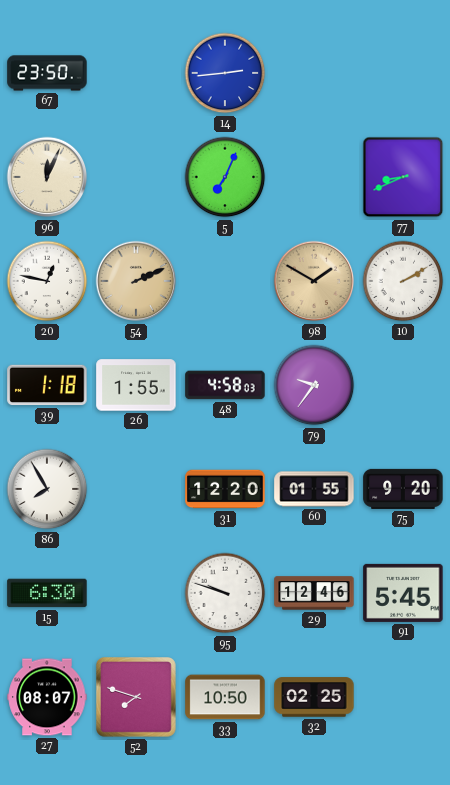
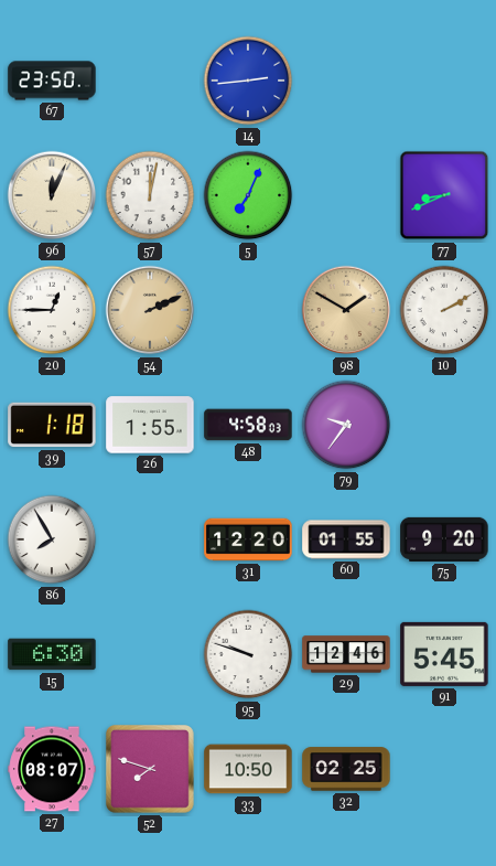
57: none -> 12:02
20: 12:47 -> 12:45
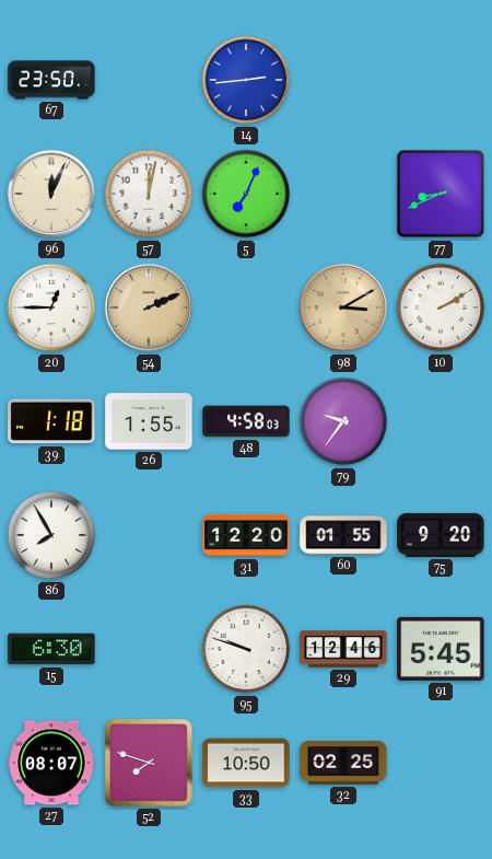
98: 1:50 -> 3:10
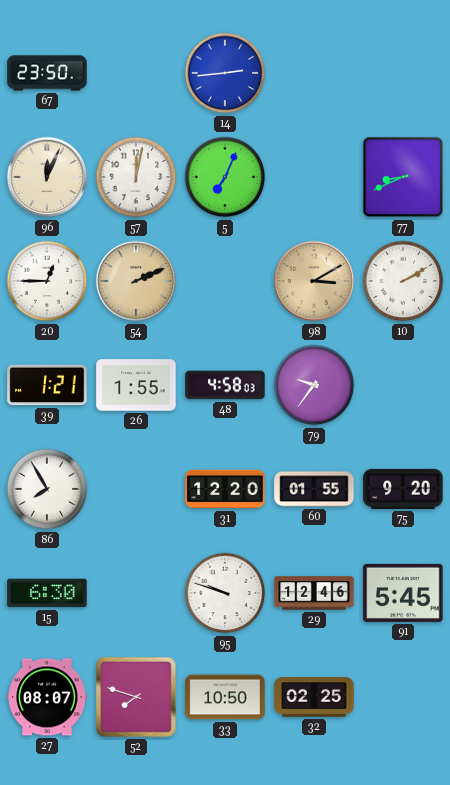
39: 1:18 -> 1:21
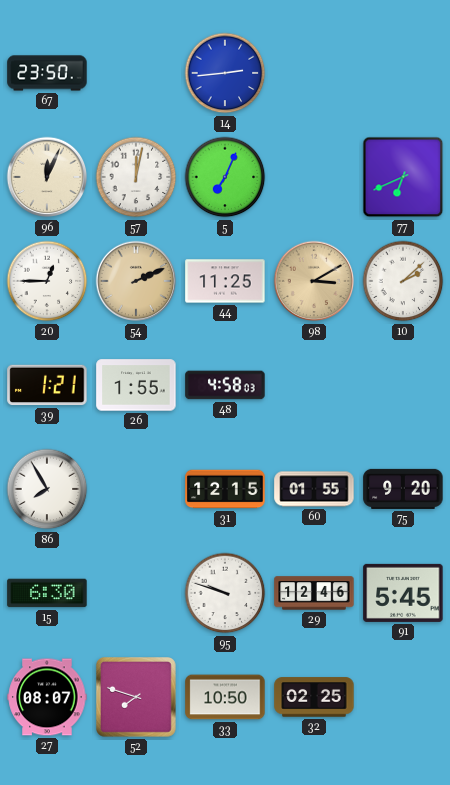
77: 8:41 -> 6:41
44: none -> 11:25
10: 2:10 -> 2:08
79: 9:36 -> none
31: 12:20 -> 12:15
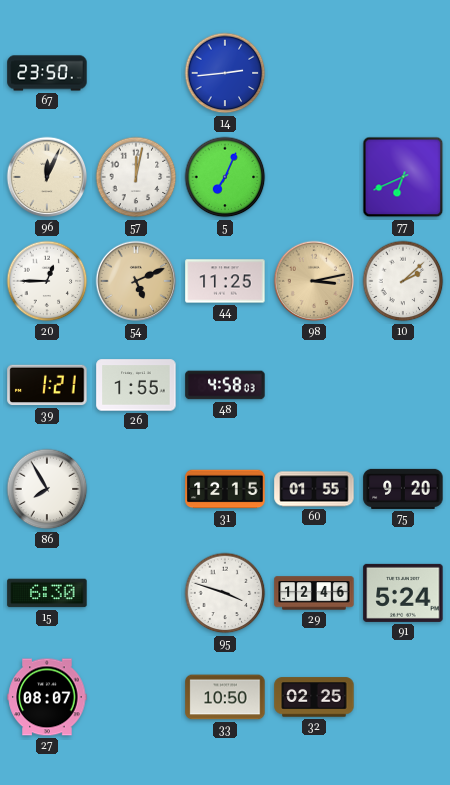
54: 2:11 -> 5:11
98: 3:10 -> 3:13
95: 9:48 -> 3:48
91: 5:45 -> 5:24
52: 7:48 -> none
